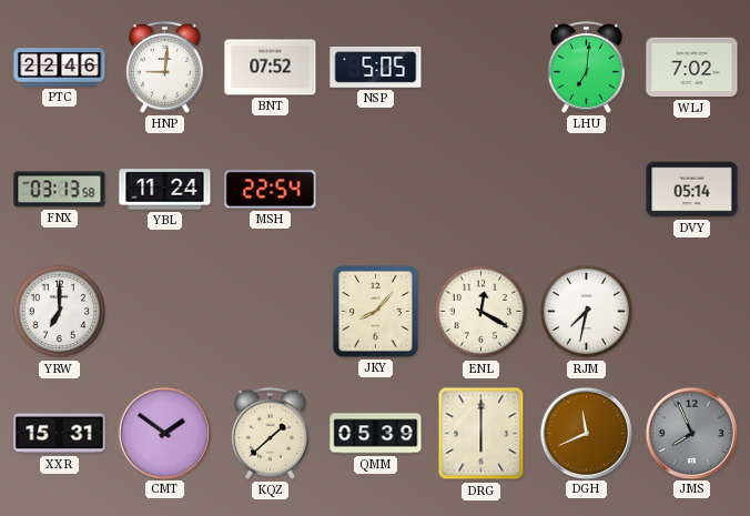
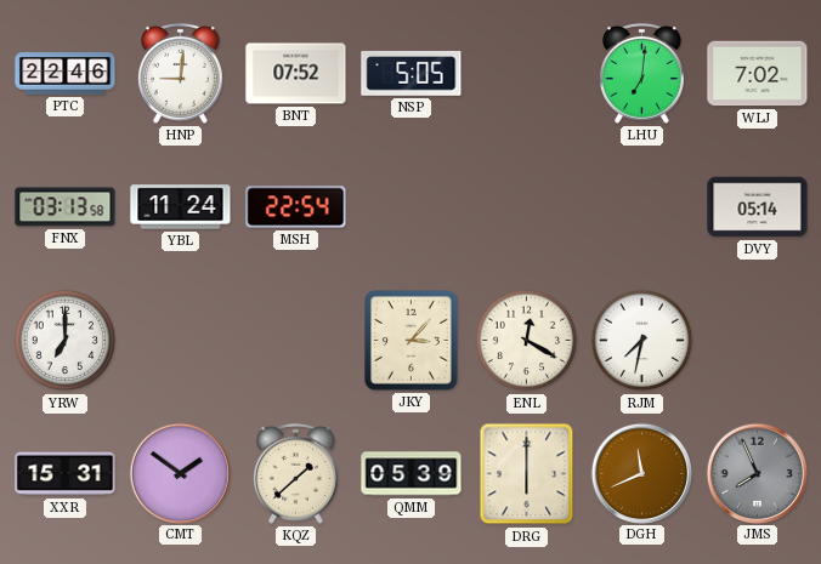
JKY: 8:07 -> 3:07
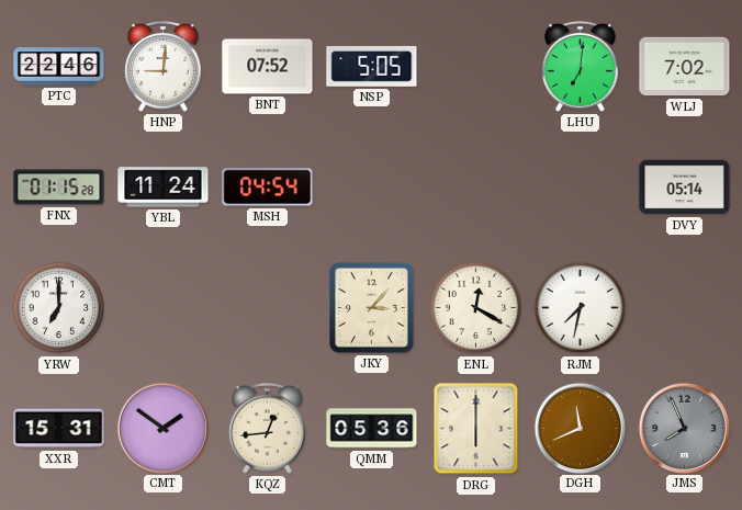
FNX: 03:13 -> 01:15
MSH: 22:54 -> 04:54
KQZ: 1:38 -> 12:44
QMM: 05:39 -> 05:36
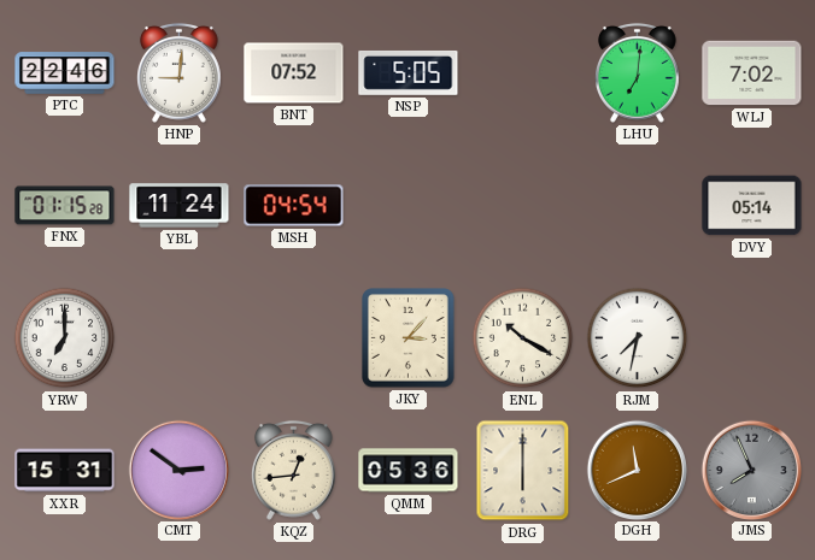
ENL: 12:20 -> 10:20
CMT: 1:51 -> 2:51
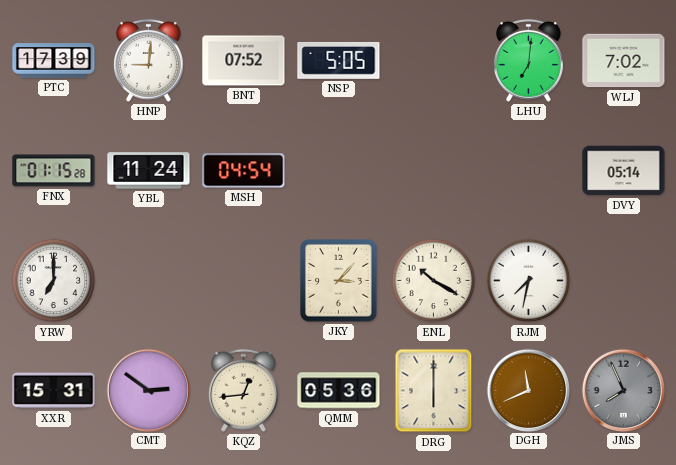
PTC: 22:46 -> 17:39
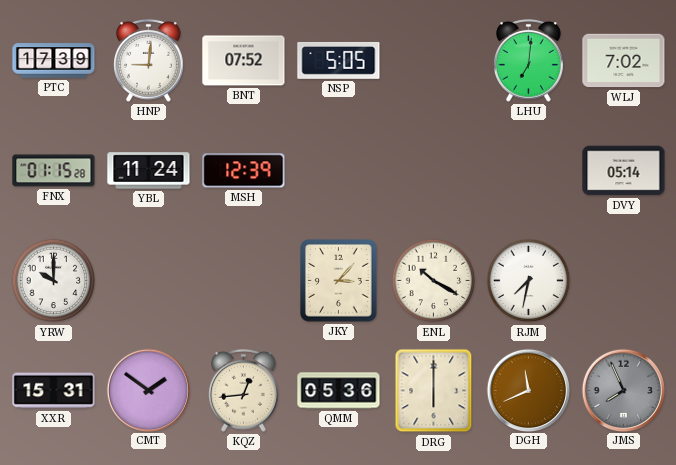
MSH: 04:54 -> 12:39
YRW: 7:00 -> 10:00
CMT: 2:51 -> 1:51
